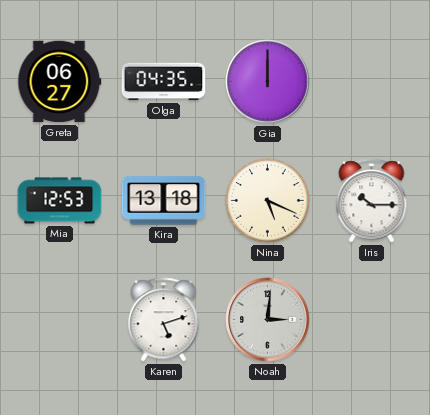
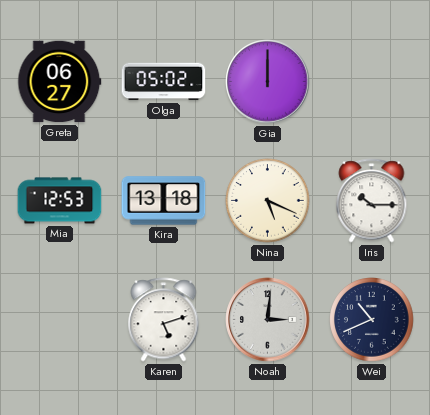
Olga: 04:35 -> 05:02
Wei: none -> 10:41
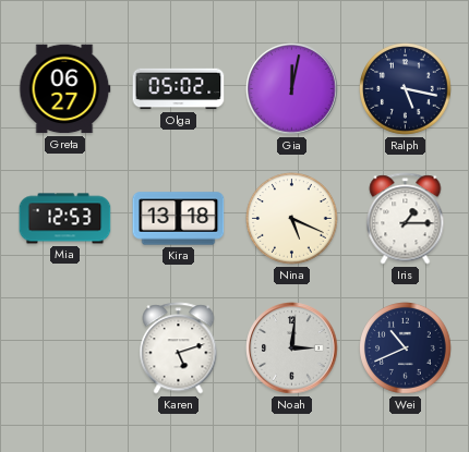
Gia: 12:00 -> 12:02
Ralph: none -> 5:17
Iris: 10:15 -> 1:15
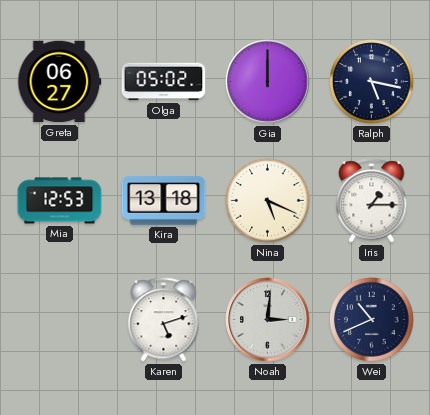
Gia: 12:02 -> 12:00
